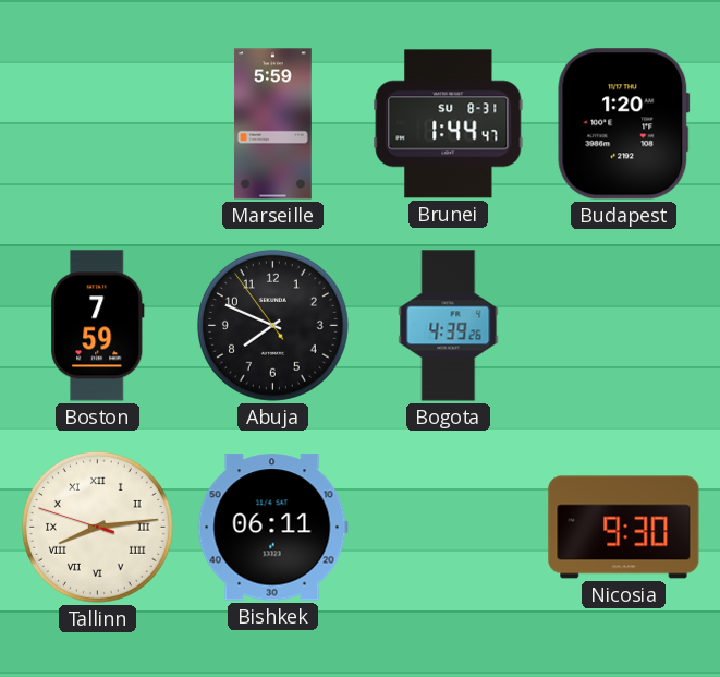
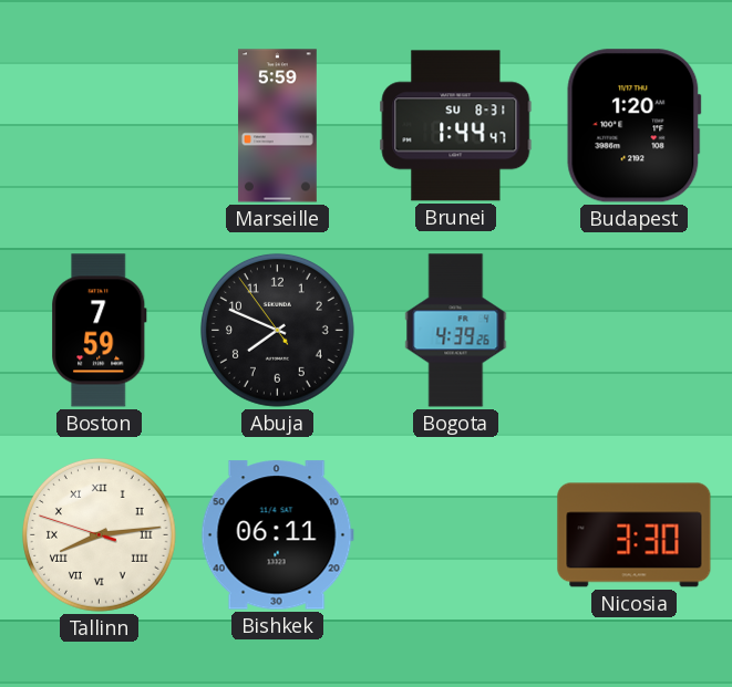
Nicosia: 9:30 -> 3:30
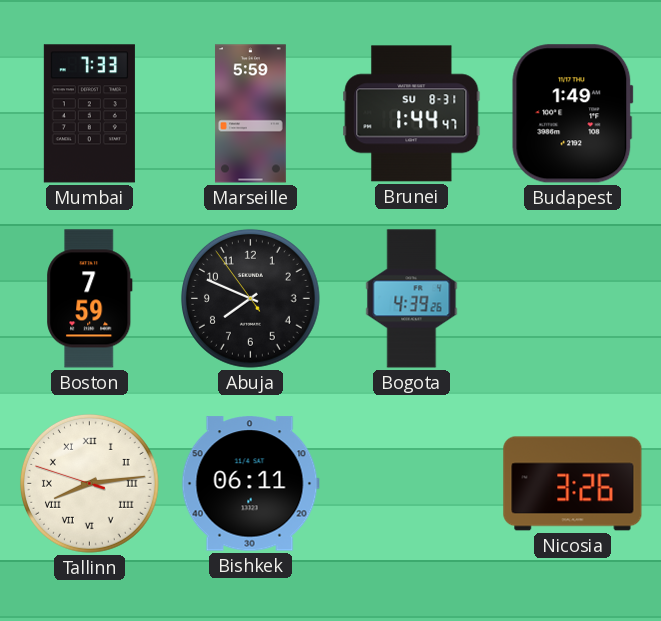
Mumbai: none -> 7:33
Budapest: 1:20 -> 1:49
Nicosia: 3:30 -> 3:26
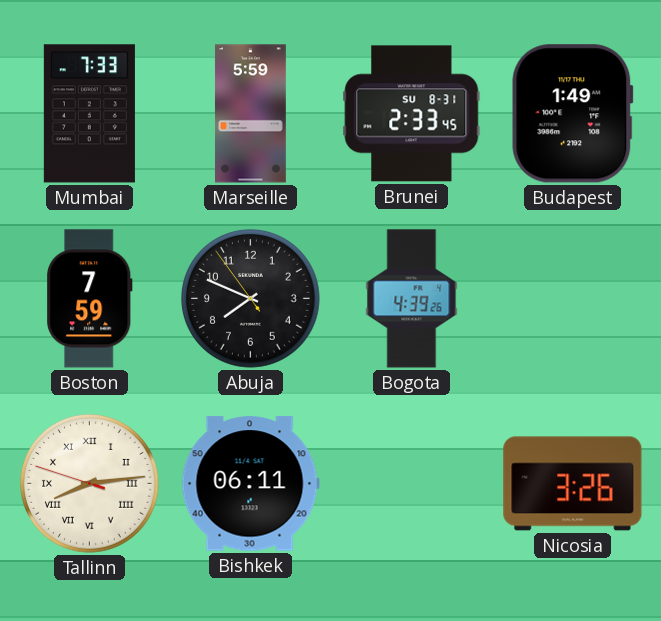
Brunei: 1:44 -> 2:33
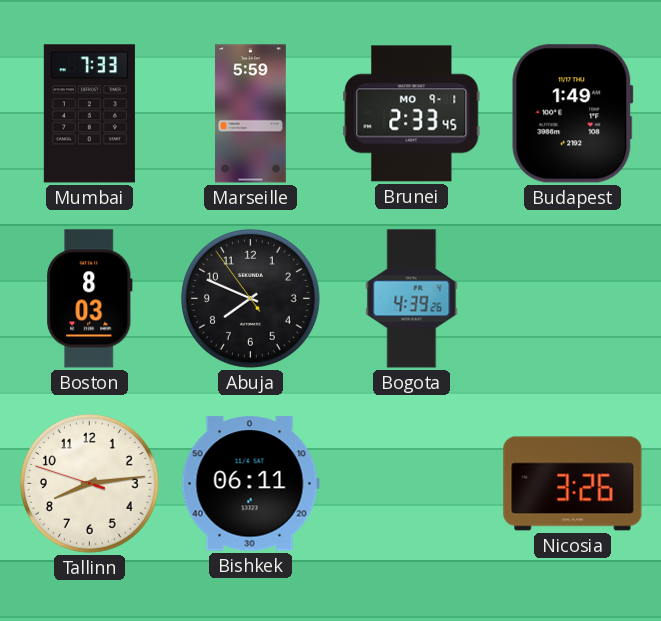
Brunei date: SU 8-31 -> MO 9-1
Boston: 7:59 -> 8:03
Tallinn numerals: Roman -> Arabic
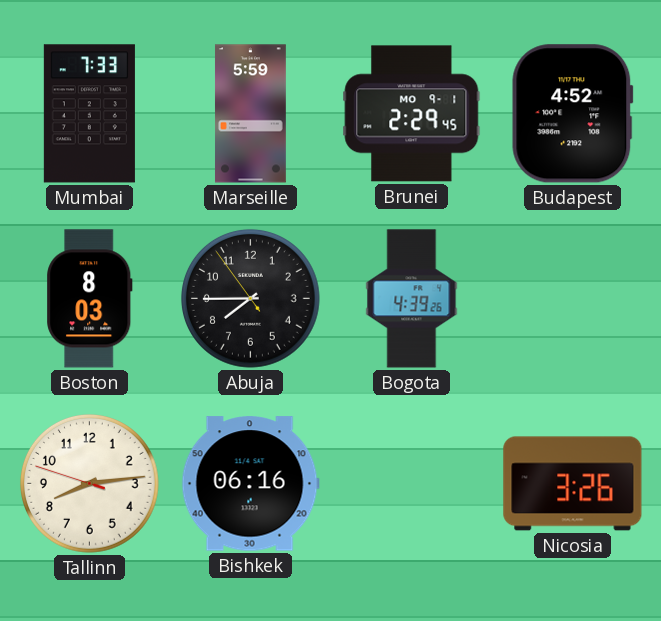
Brunei: 2:33 -> 2:29
Budapest: 1:49 -> 4:52
Abuja: 7:48 -> 7:44
Bishkek: 06:11 -> 06:16
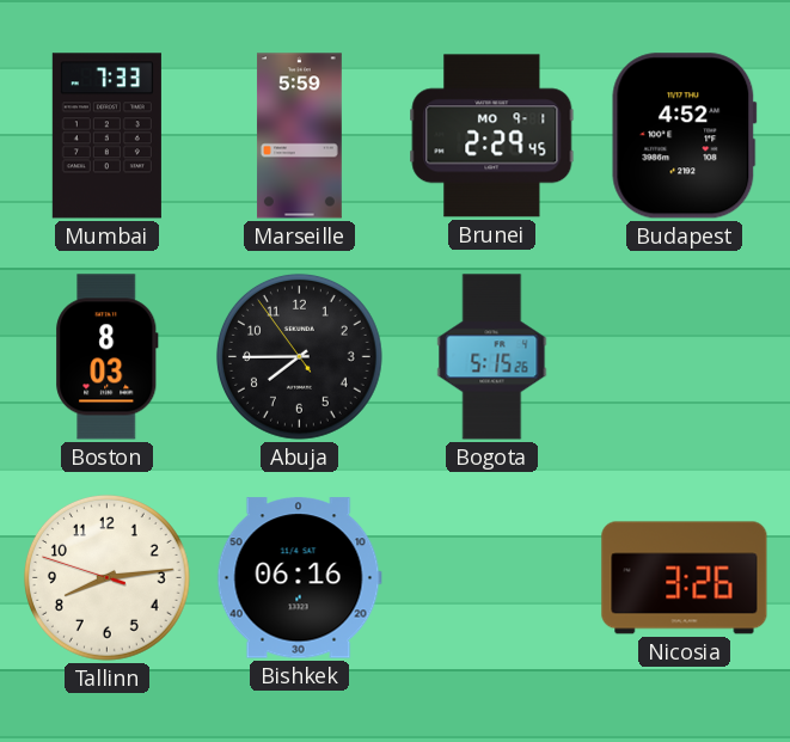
Bogota: 4:39 -> 5:15
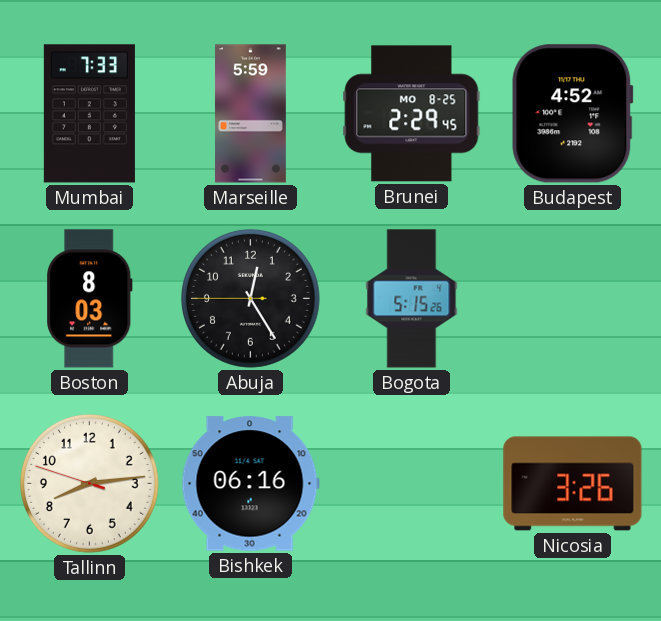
Brunei date: MO 9-1 -> MO 8-25
Abuja: 7:44 -> 12:24
